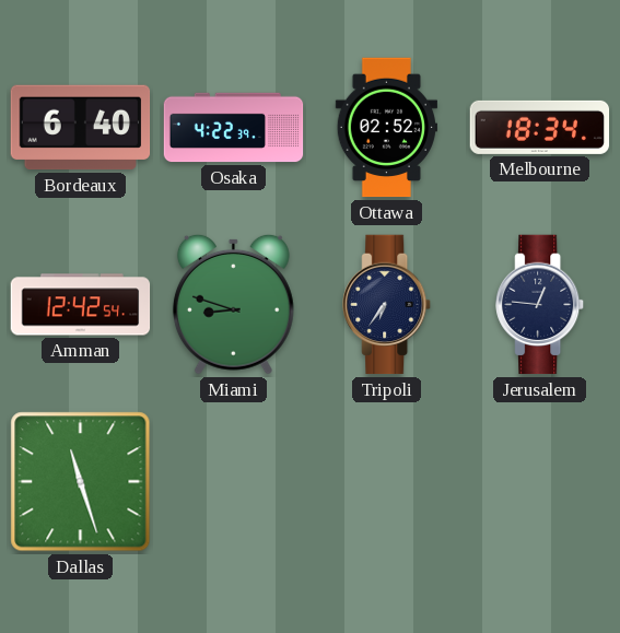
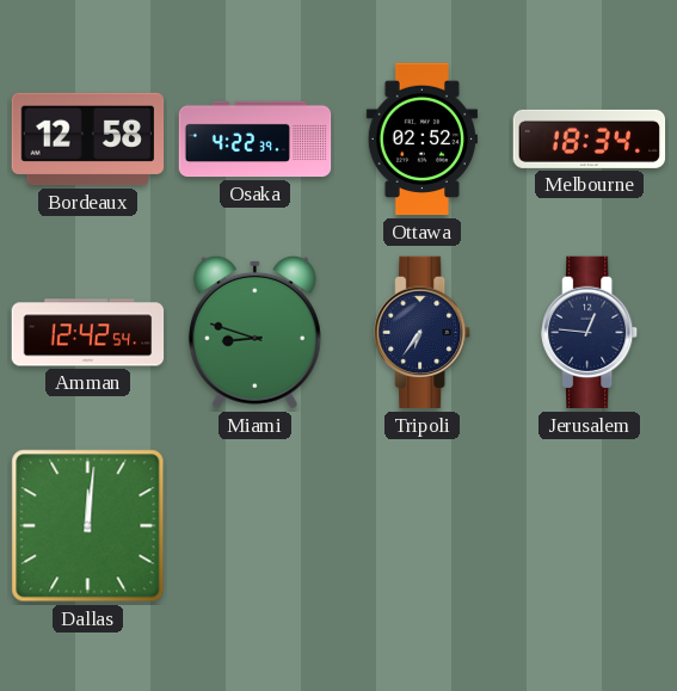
Bordeaux: 6:40 -> 12:58
Dallas: 11:27 -> 12:01
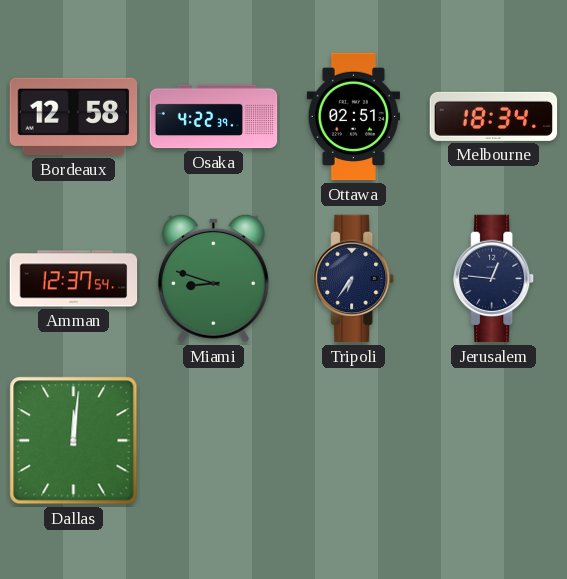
Ottawa: 02:52 -> 02:51
Amman: 12:42 -> 12:37
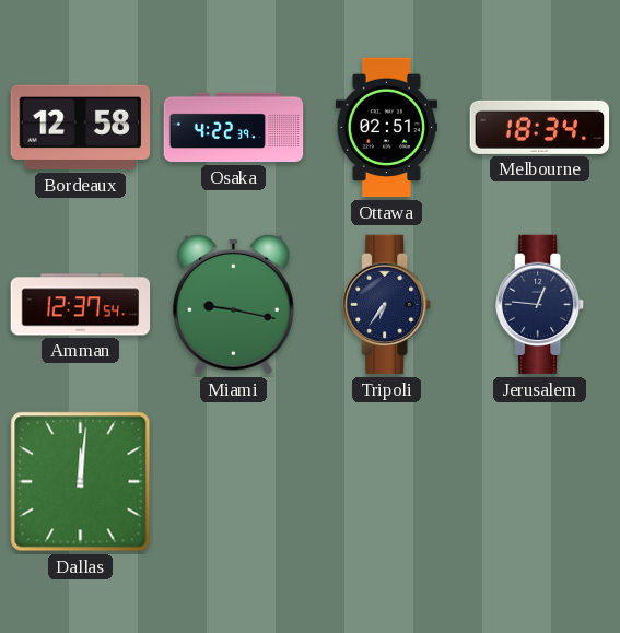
Miami: 8:48 -> 9:17
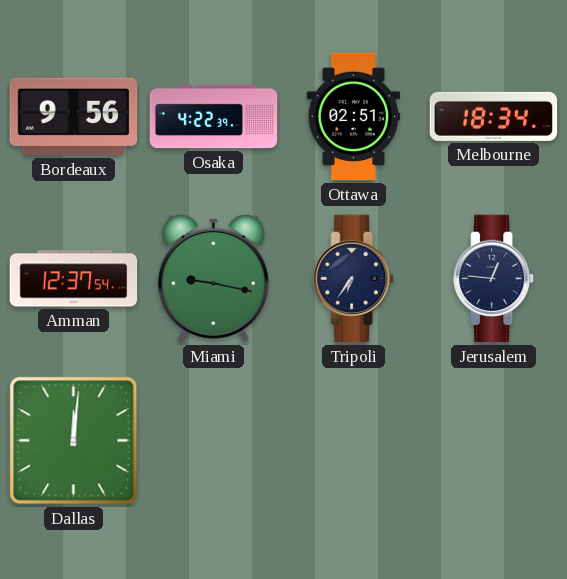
Bordeaux: 12:58 -> 9:56
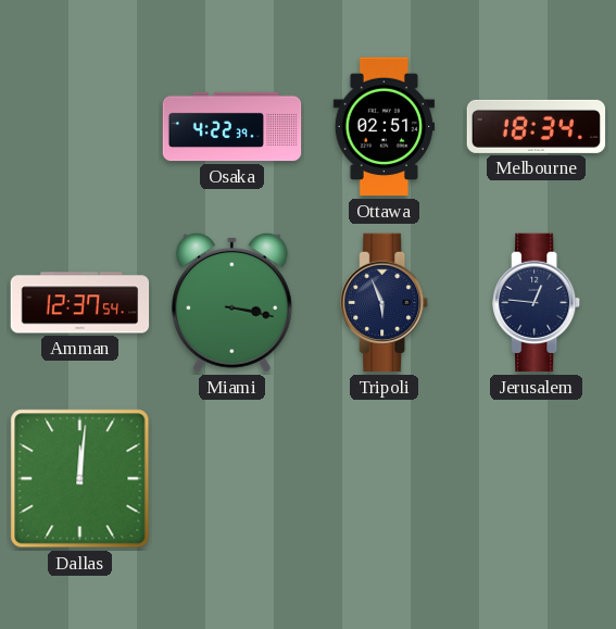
Bordeaux: 9:56 -> none
Miami: 9:17 -> 3:17
Tripoli: 6:36 -> 5:56
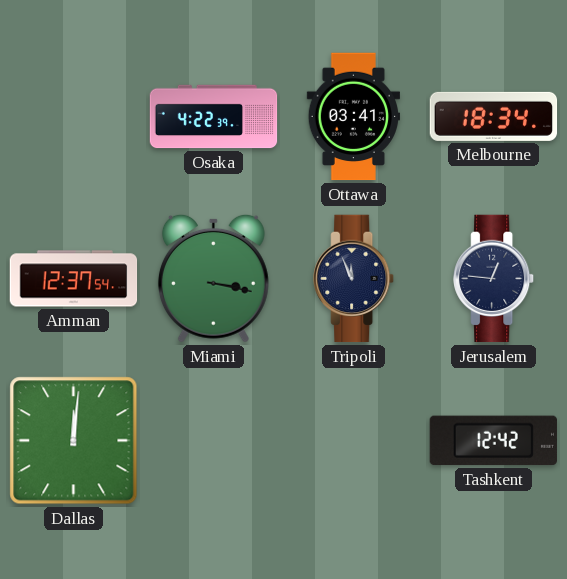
Ottawa: 02:51 -> 03:41
Tripoli: 5:56 -> 11:56
Tashkent: none -> 12:42
